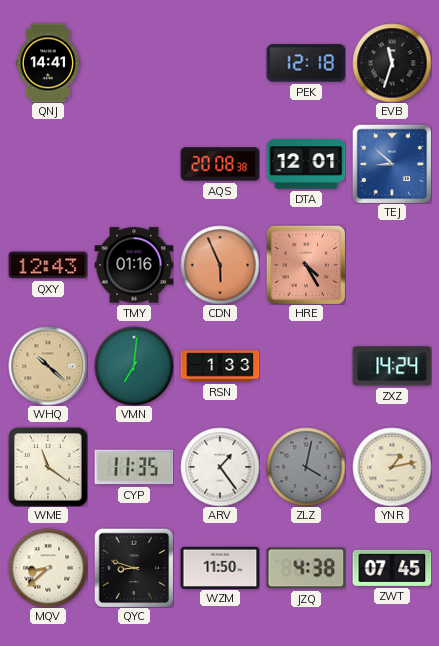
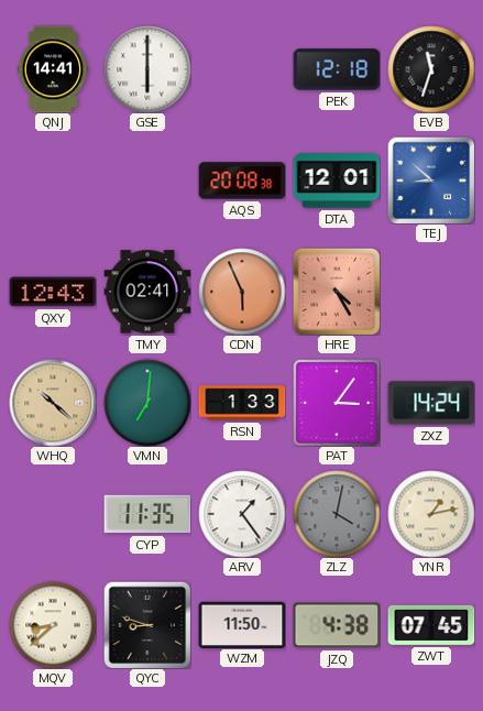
GSE: none -> 6:00
TMY: 01:16 -> 02:41
PAT: none -> 3:06
WME: 11:21 -> none
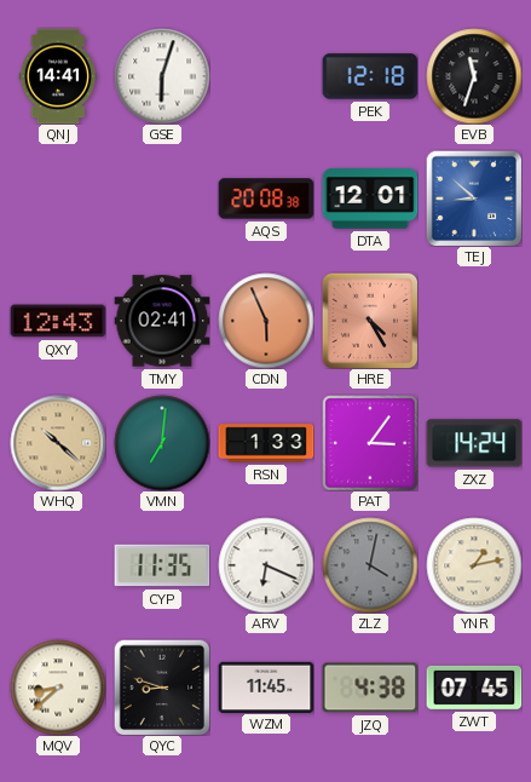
GSE: 6:00 -> 6:03
ARV: 1:24 -> 6:19
WZM: 11:50 -> 11:45
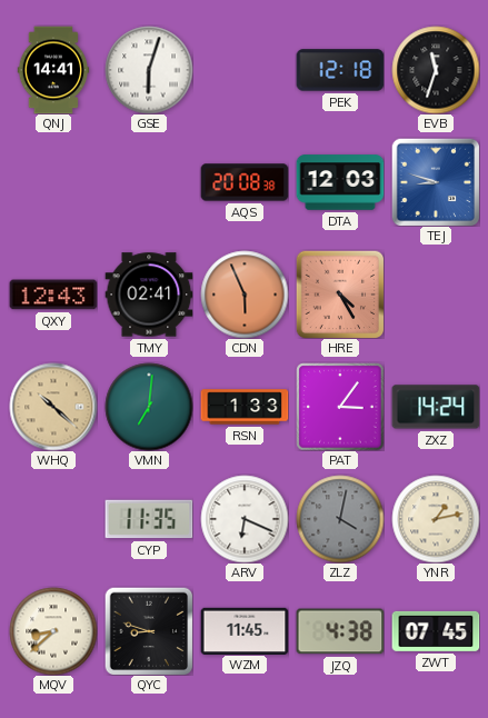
DTA: 12:01 -> 12:03
TEJ: 8:52 -> 8:48
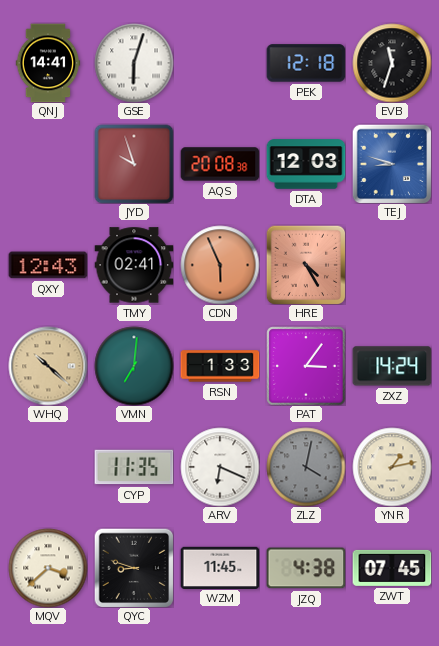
JYD: none -> 9:57
MQV: 8:38 -> 3:38
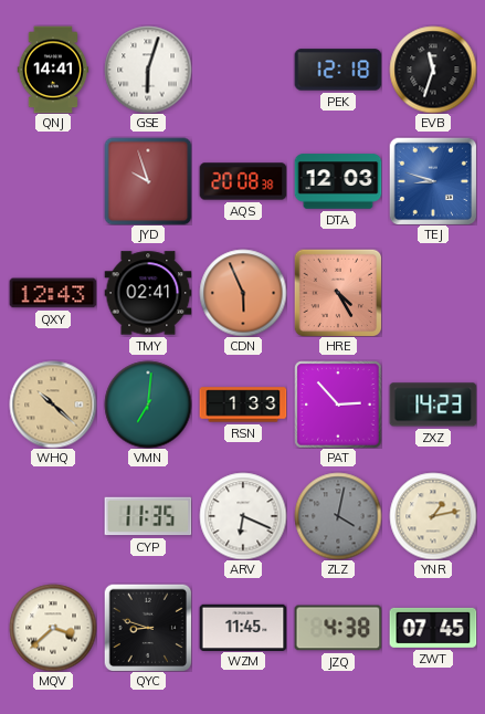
PAT: 3:06 -> 2:53
ZXZ: 14:24 -> 14:23
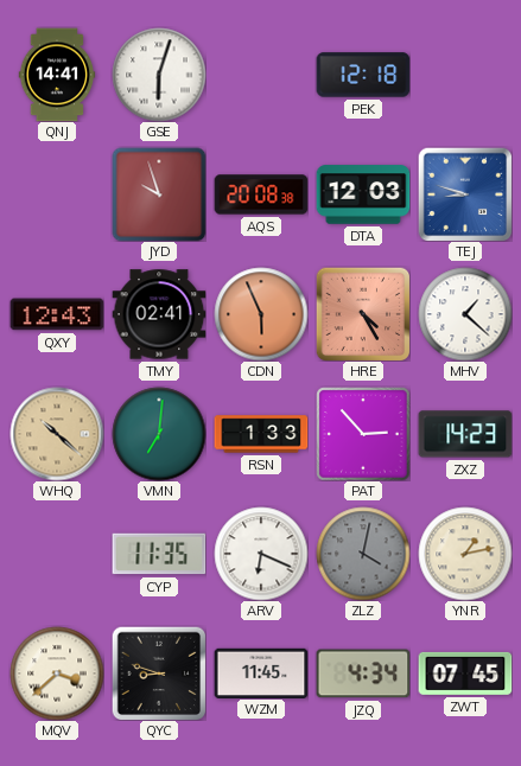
EVB: 11:33 -> none
MHV: none -> 1:22
JZQ: 4:38 -> 4:34
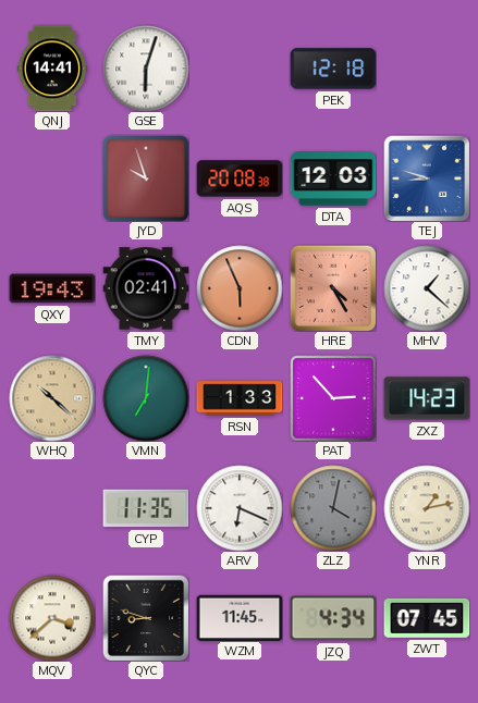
QXY: 12:43 -> 19:43
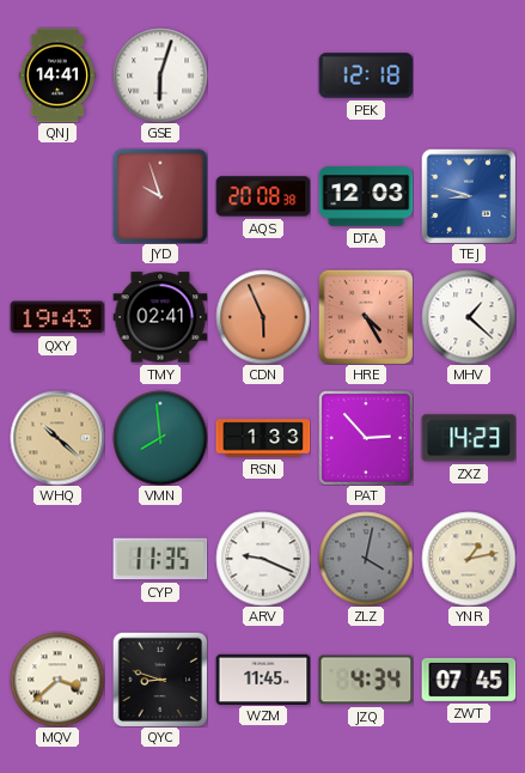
VMN: 7:01 -> 7:59
ARV: 6:19 -> 9:19
